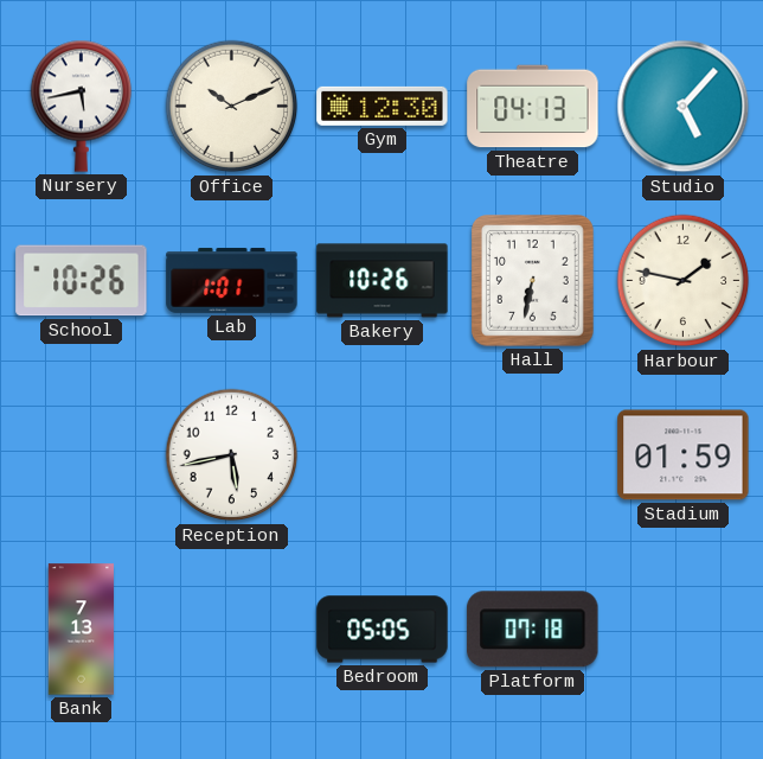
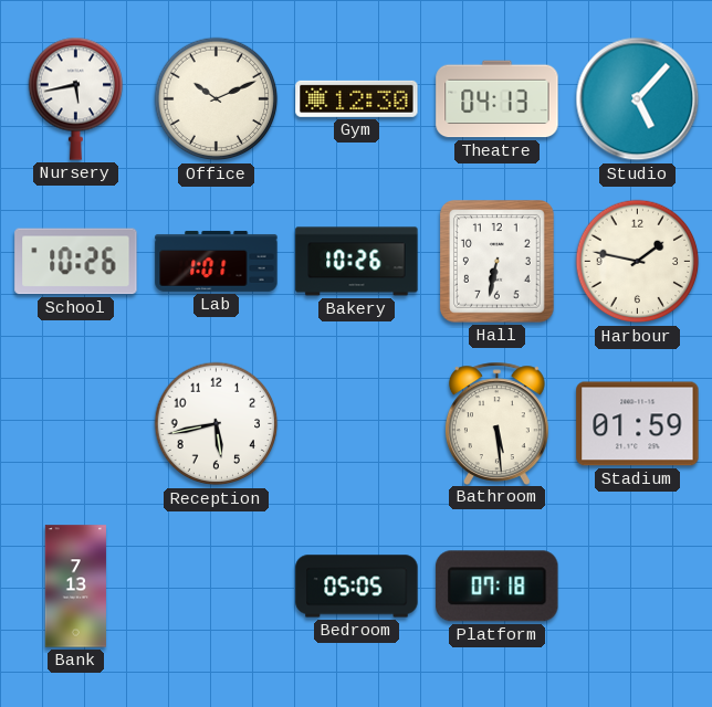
Bathroom: none -> 5:29
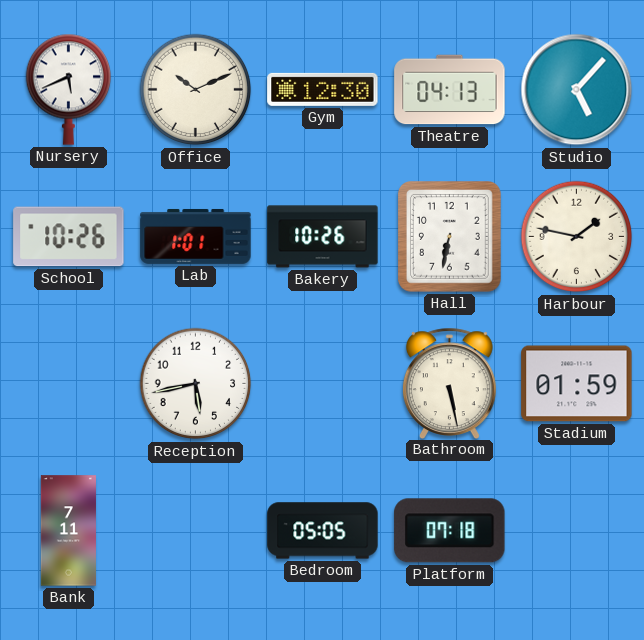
Nursery: 5:43 -> 5:41
Bathroom: 5:29 -> 5:28
Bank: 7:13 -> 7:11
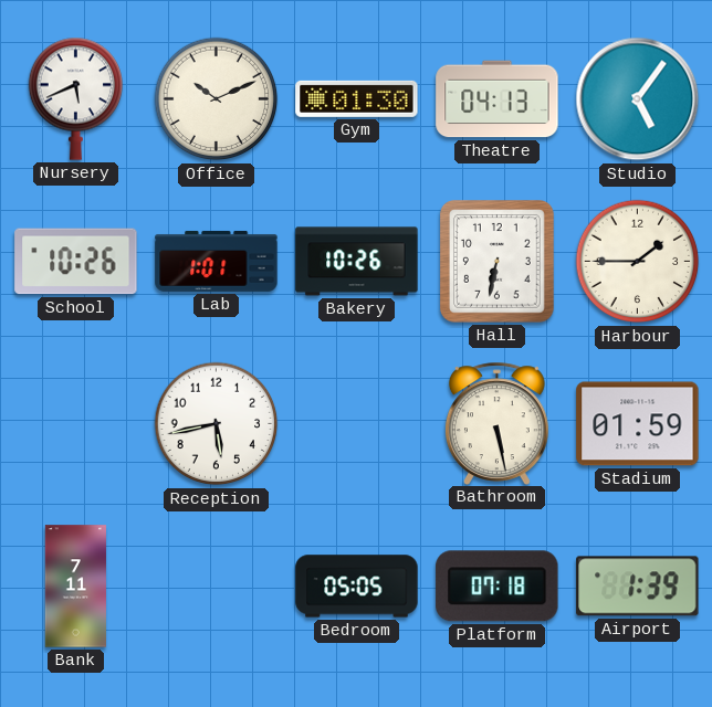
Gym: 12:30 -> 01:30
Studio: 5:07 -> 5:06
Harbour: 1:47 -> 1:45
Airport: none -> 1:39
